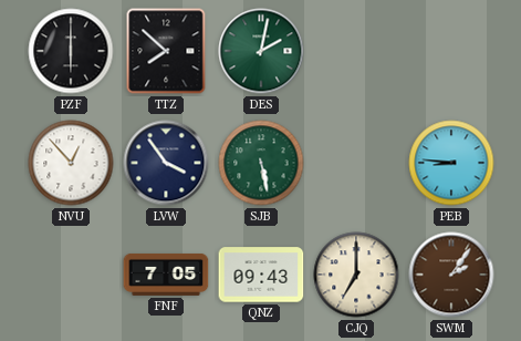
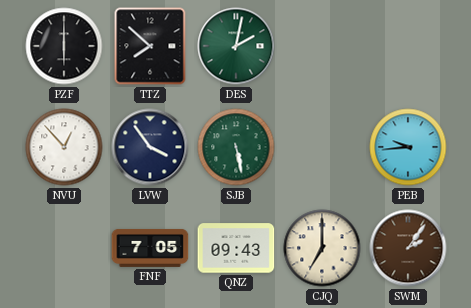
PEB: 8:46 -> 9:44
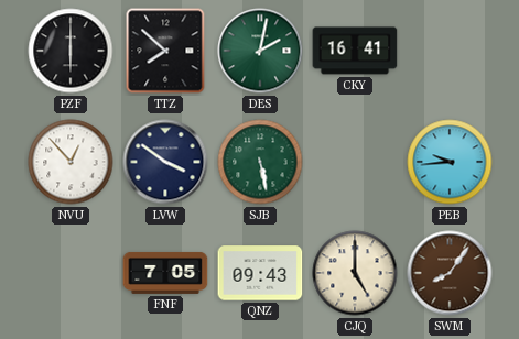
CKY: none -> 16:41
LVW: 3:54 -> 3:51
CJQ: 7:00 -> 5:00
SWM: 2:06 -> 8:06
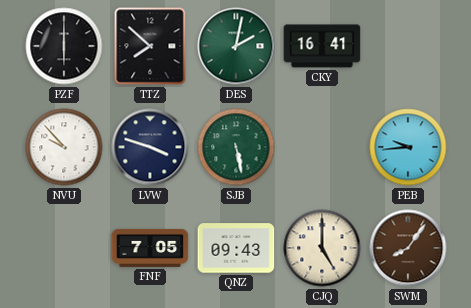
NVU: 12:53 -> 9:53
LVW: 3:51 -> 3:48
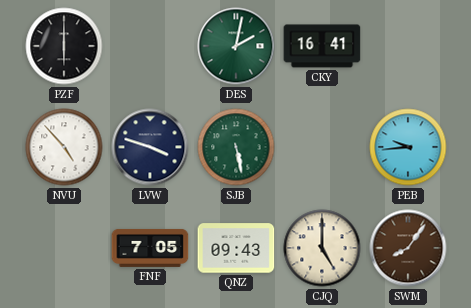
TTZ: 7:52 -> none
NVU: 9:53 -> 4:53
